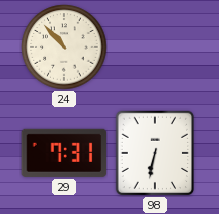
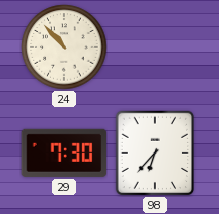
29: 7:31 -> 7:30
98: 6:32 -> 6:37
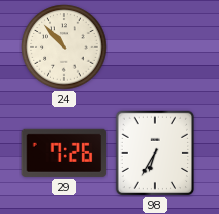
29: 7:30 -> 7:26
98: 6:37 -> 6:35
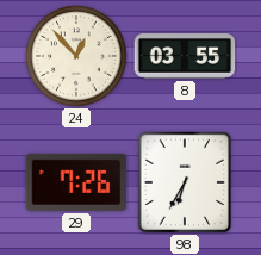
24: 10:53 -> 12:53
8: none -> 03:55
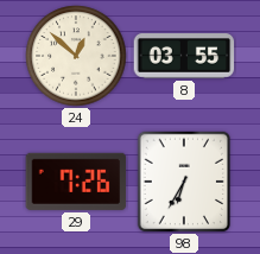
24: 12:53 -> 12:52
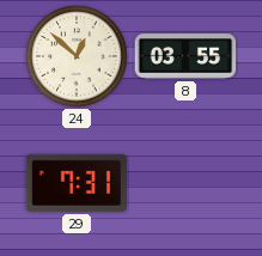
29: 7:26 -> 7:31
98: 6:35 -> none
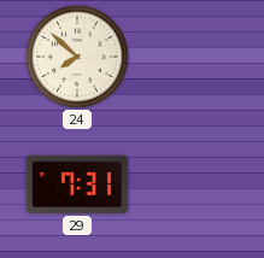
24: 12:52 -> 7:52
8: 03:55 -> none
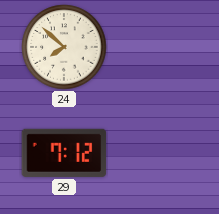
29: 7:31 -> 7:12
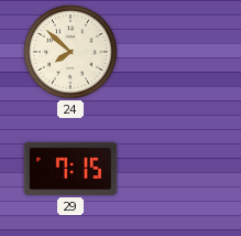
29: 7:12 -> 7:15
